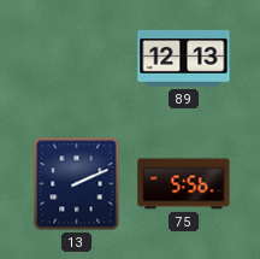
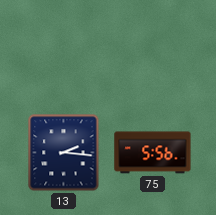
89: 12:13 -> none
13: 2:11 -> 2:16
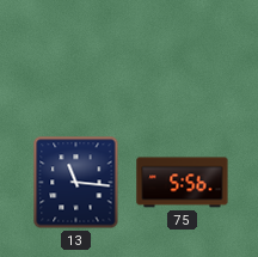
13: 2:16 -> 11:16
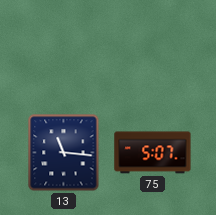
75: 5:56 -> 5:07
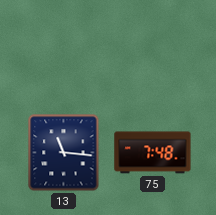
75: 5:07 -> 7:48
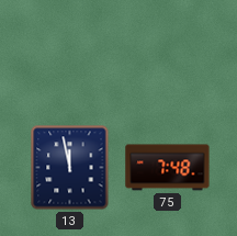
13: 11:16 -> 11:58
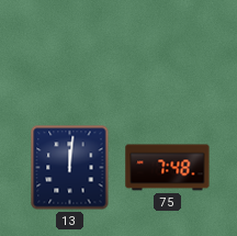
13: 11:58 -> 12:01
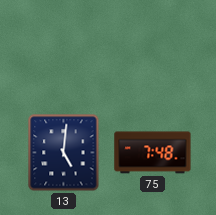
13: 12:01 -> 5:01
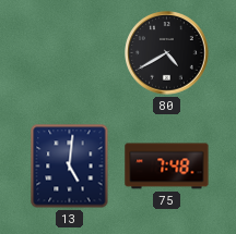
80: none -> 4:40
